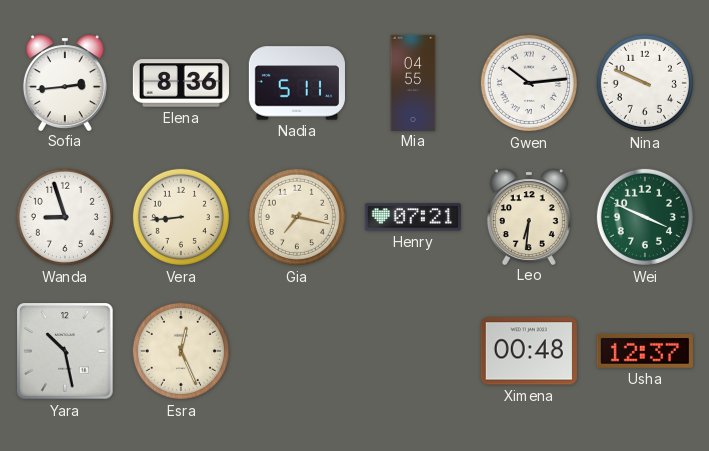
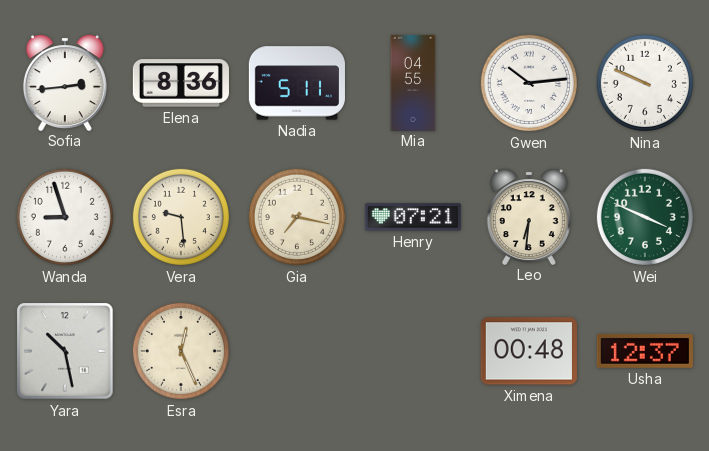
Vera: 8:44 -> 9:29
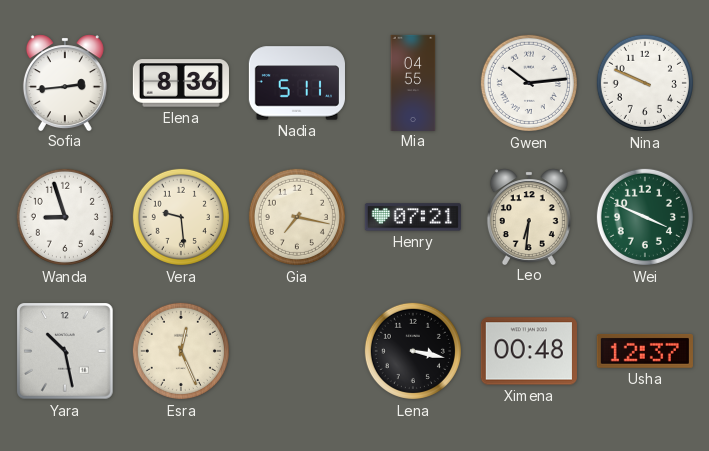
Lena: none -> 3:17
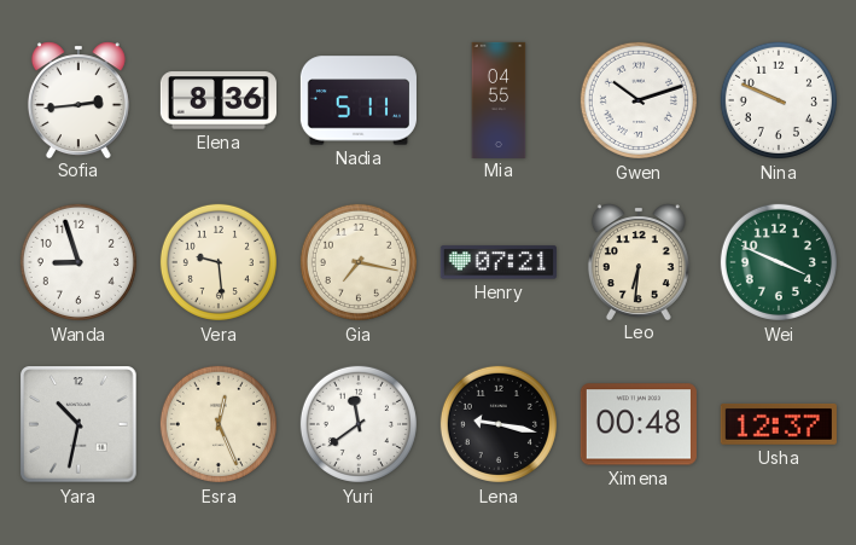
Gwen: 10:14 -> 10:12
Yara: 10:28 -> 10:32
Yuri: none -> 11:39
Lena: 3:17 -> 9:17
